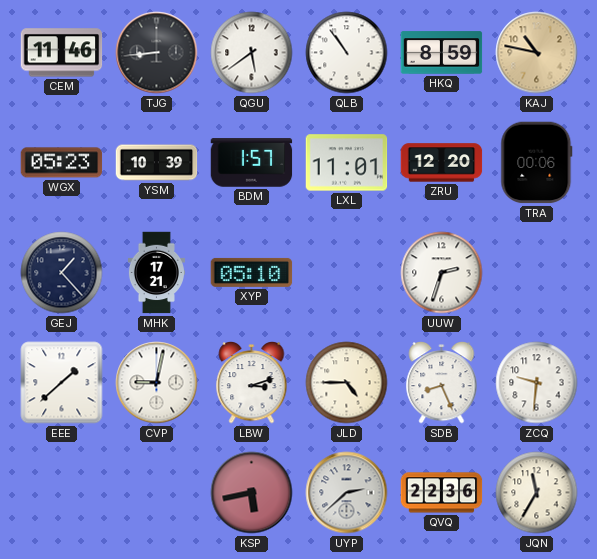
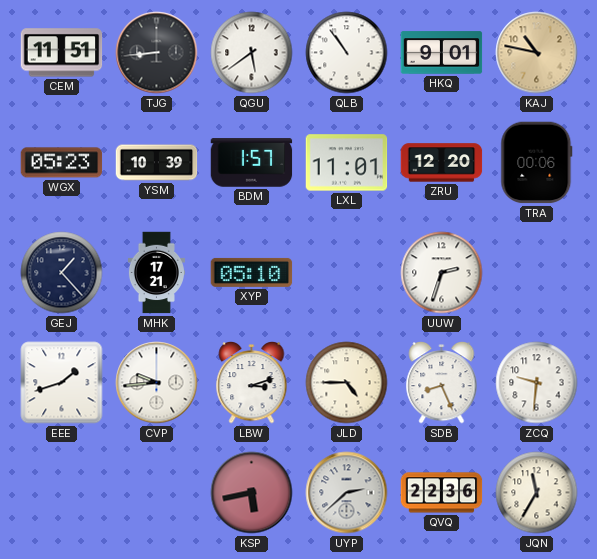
CEM: 11:46 -> 11:51
HKQ: 8:59 -> 9:01
EEE: 1:38 -> 1:42
CVP: 9:02 -> 9:44
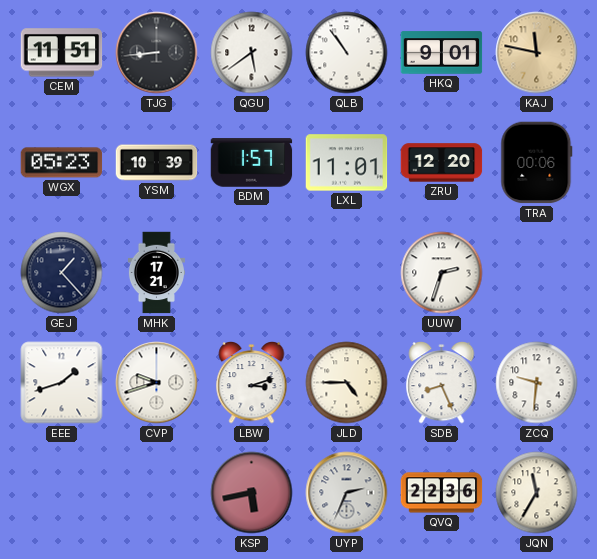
KAJ: 10:47 -> 11:47
XYP: 05:10 -> none
CVP: 9:44 -> 9:42
UYP: 2:38 -> 2:34
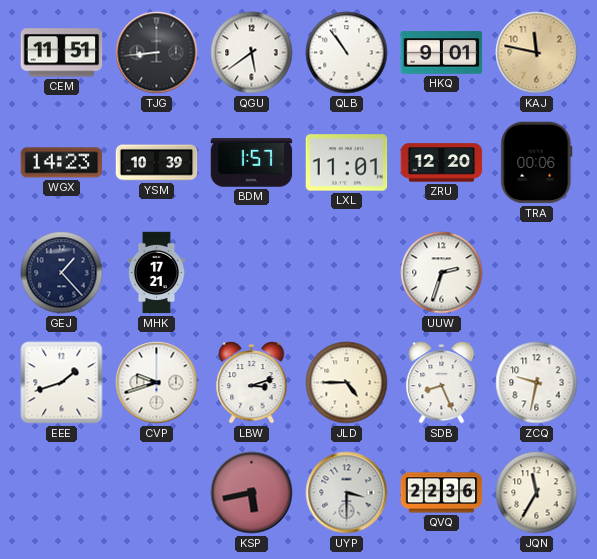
WGX: 05:23 -> 14:23
ZCQ: 9:31 -> 9:32
UYP: 2:34 -> 3:30
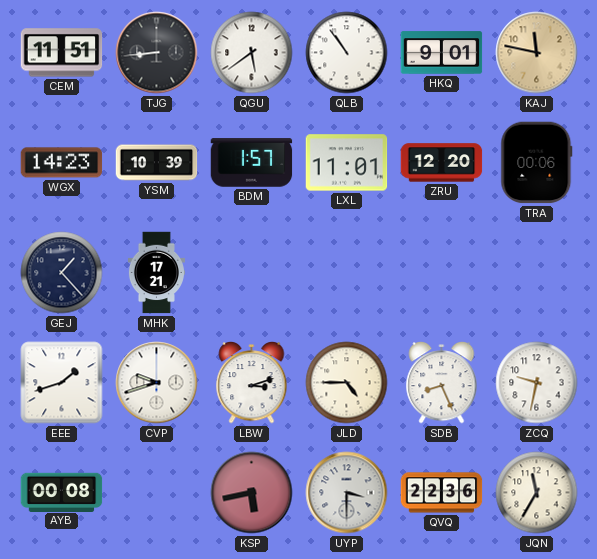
UUW: 2:33 -> none
AYB: none -> 00:08
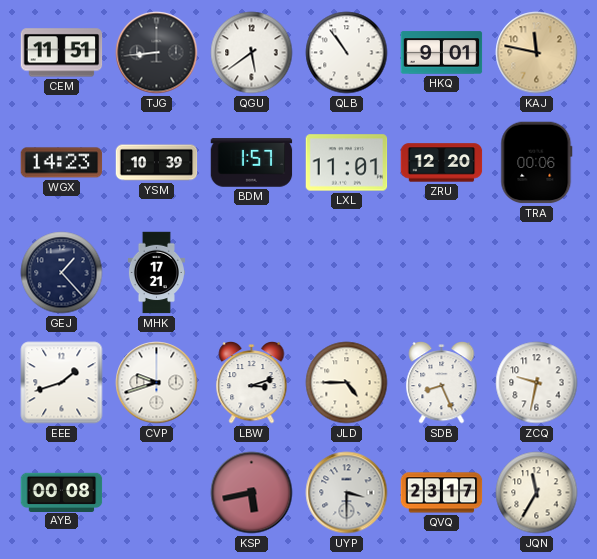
QVQ: 22:36 -> 23:17
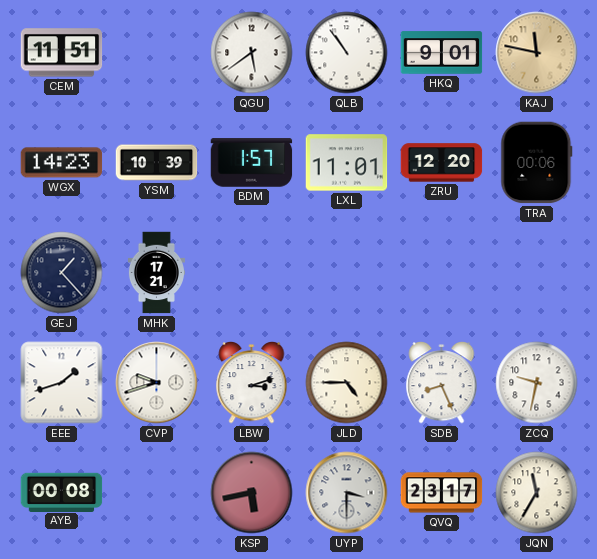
TJG: 8:44 -> none
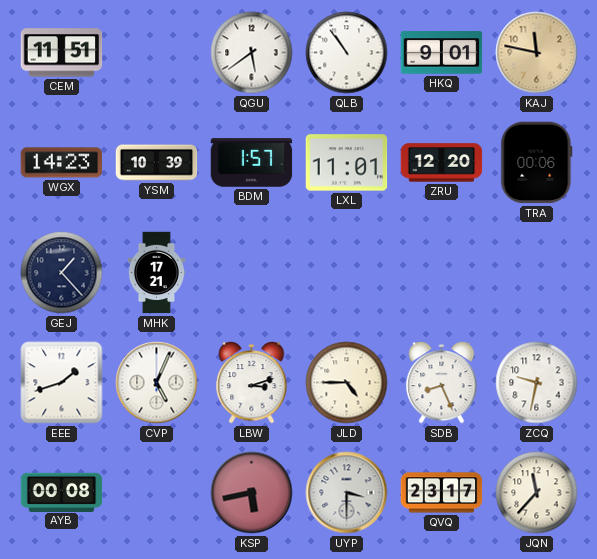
CVP: 9:42 -> 5:04
JQN: 11:35 -> 11:37
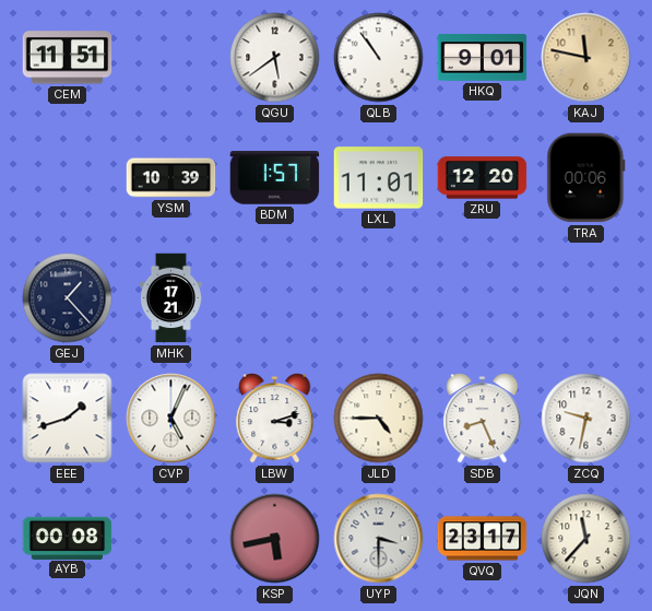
WGX: 14:23 -> none
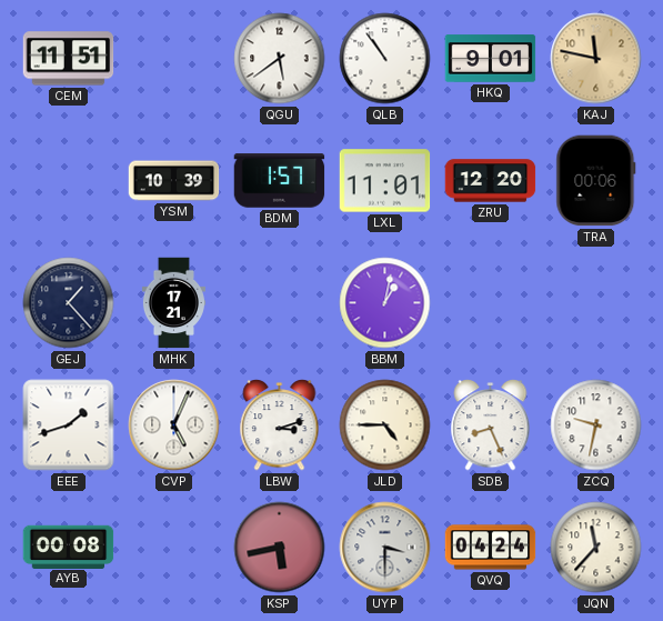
BBM: none -> 1:02
QVQ: 23:17 -> 04:24
